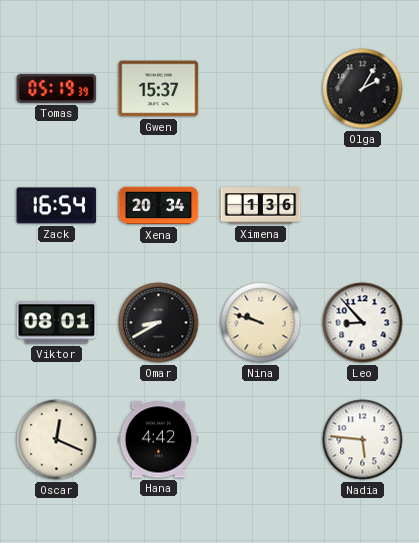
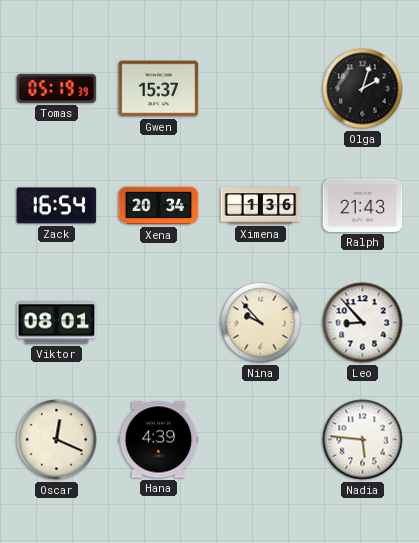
Olga: 2:05 -> 2:03
Ralph: none -> 21:43
Omar: 8:40 -> none
Nina: 9:48 -> 9:53
Hana: 4:42 -> 4:39
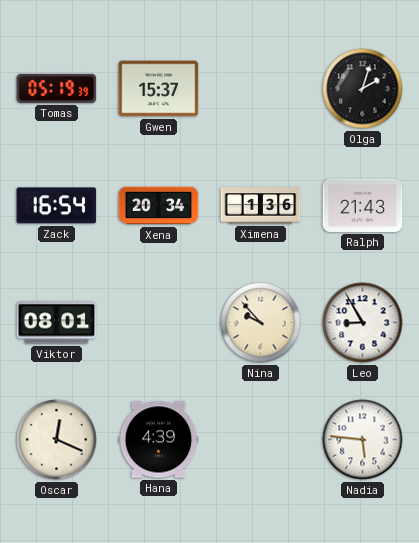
Leo: 8:53 -> 8:55
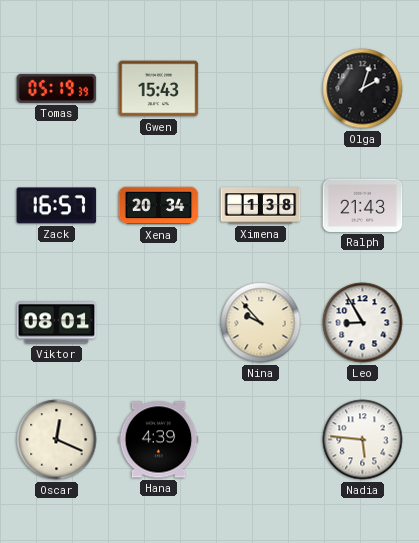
Gwen: 15:37 -> 15:43
Zack: 16:54 -> 16:57
Ximena: 1:36 -> 1:38
